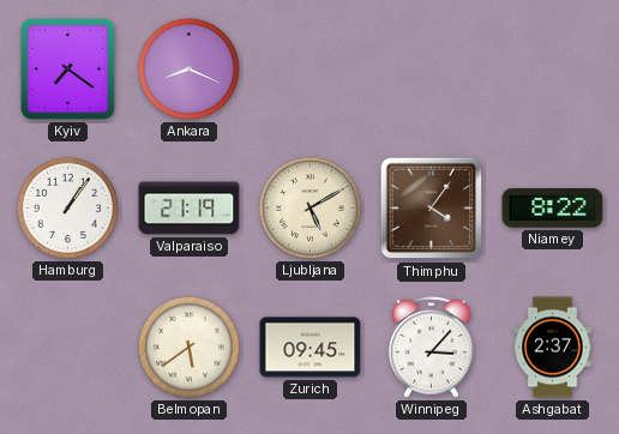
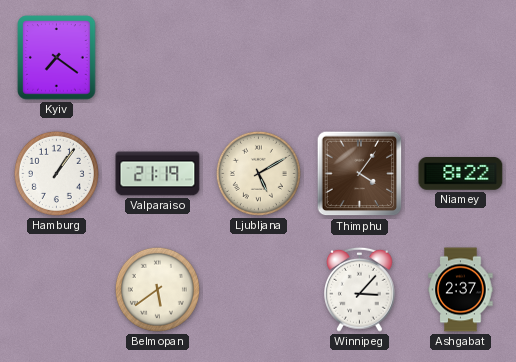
Ankara: 8:19 -> none
Zurich: 09:45 -> none
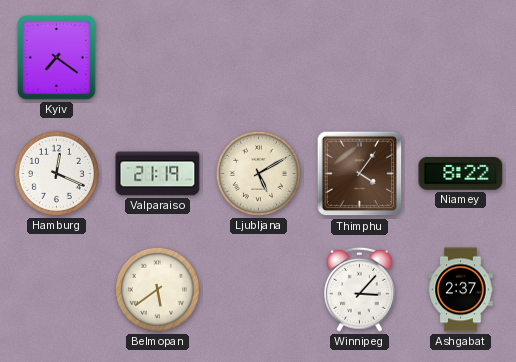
Hamburg: 1:06 -> 12:19
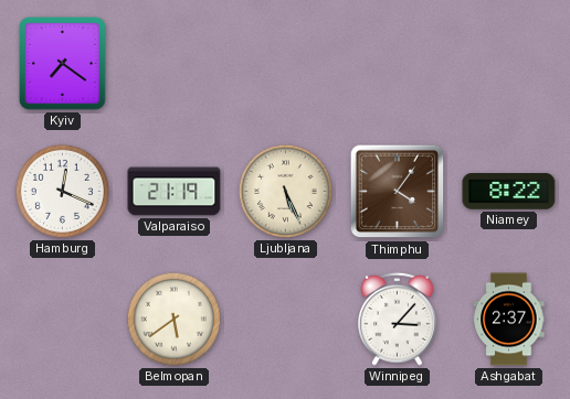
Ljubljana: 5:10 -> 5:26
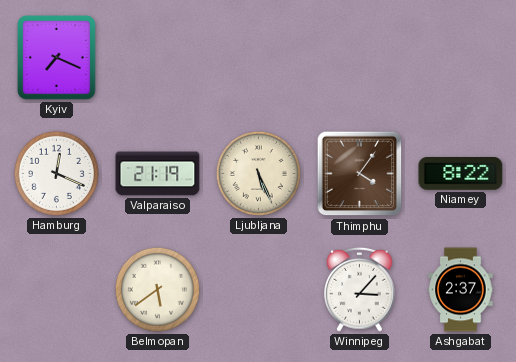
Kyiv: 7:21 -> 7:19
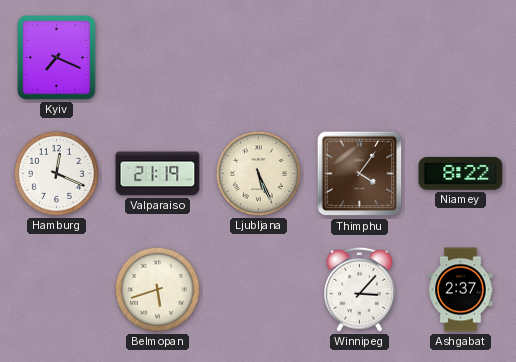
Belmopan: 5:39 -> 5:42
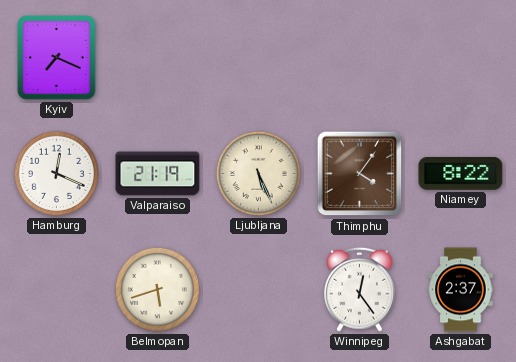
Winnipeg: 3:07 -> 12:24
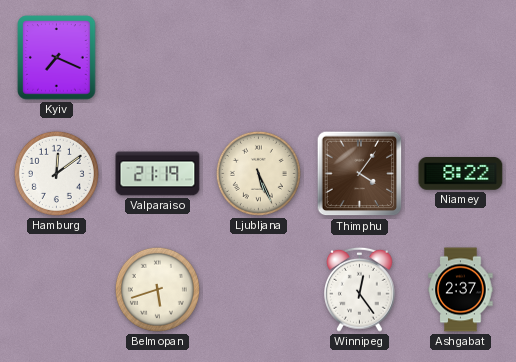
Hamburg: 12:19 -> 12:09
